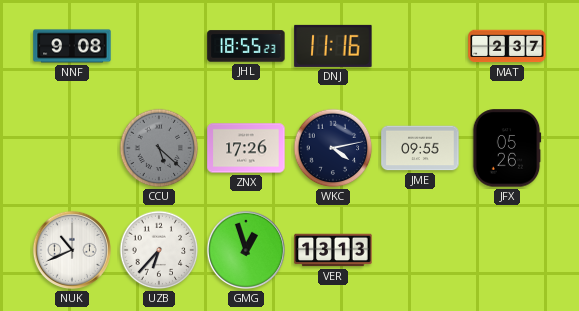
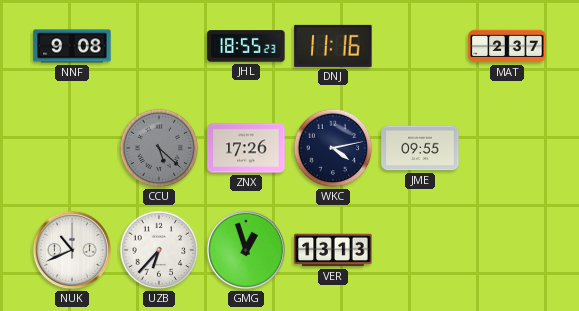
JFX: 05:26 -> none
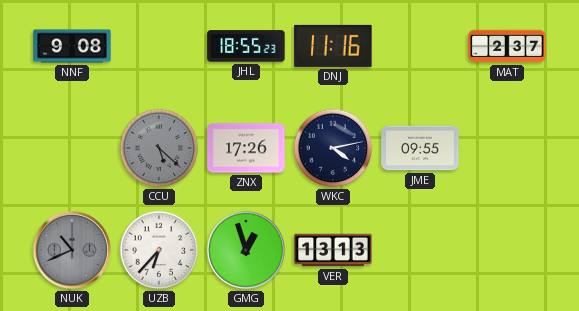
NUK dial: white -> grey
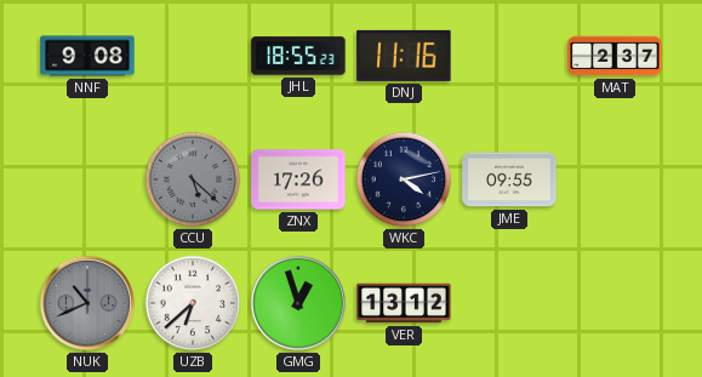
UZB: 6:37 -> 6:38
VER: 13:13 -> 13:12
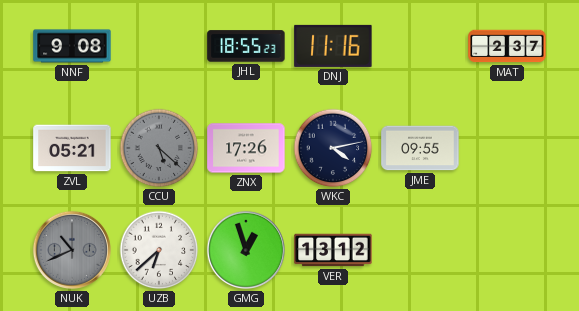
ZVL: none -> 05:21
